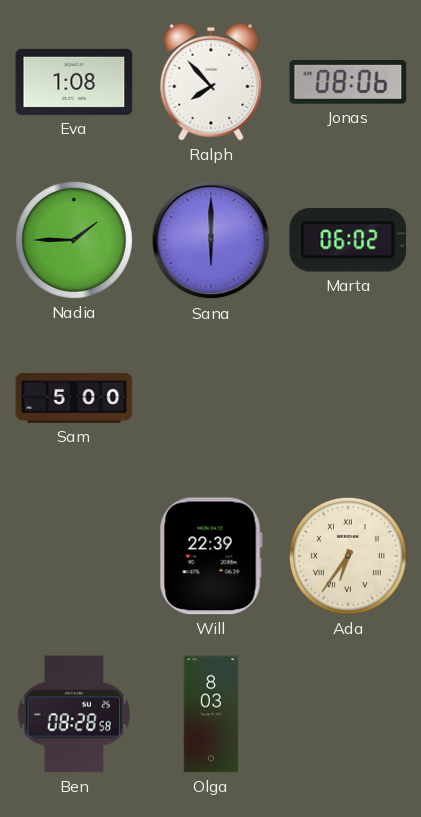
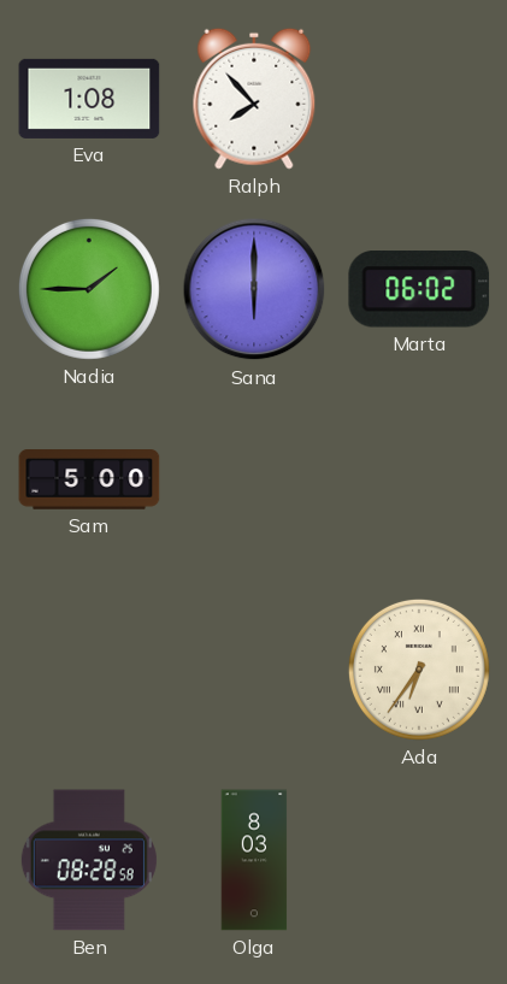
Jonas: 08:06 -> none
Will: 22:39 -> none
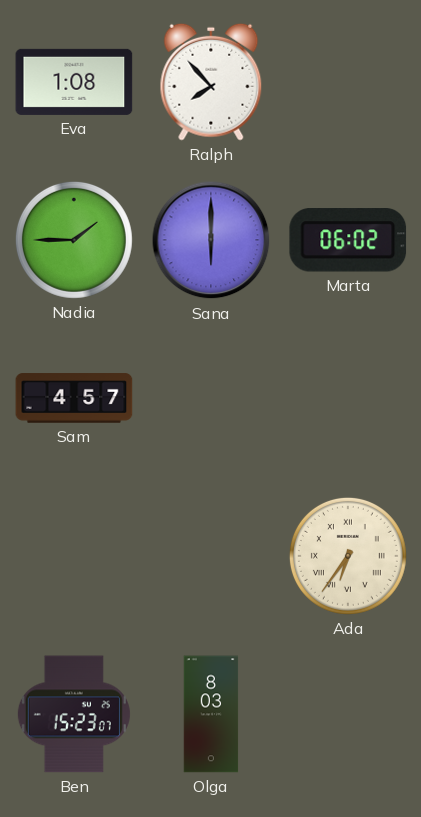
Sam: 5:00 -> 4:57
Ben: 08:28 -> 15:23
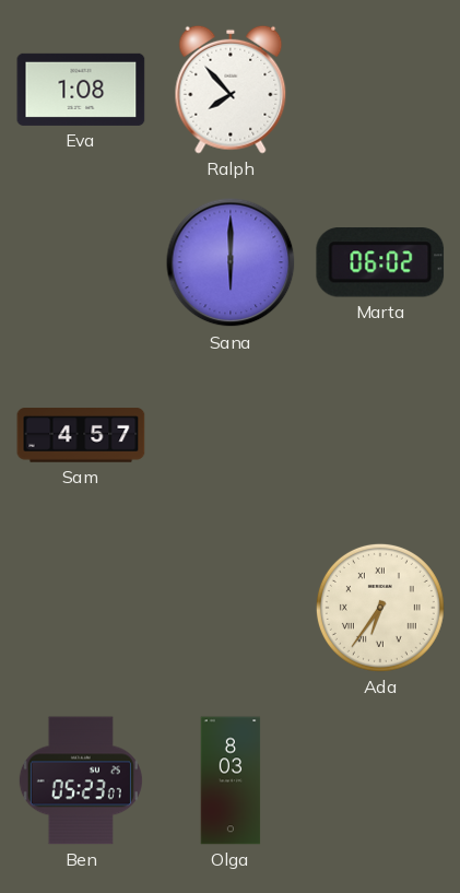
Nadia: 1:45 -> none
Ben: 15:23 -> 05:23
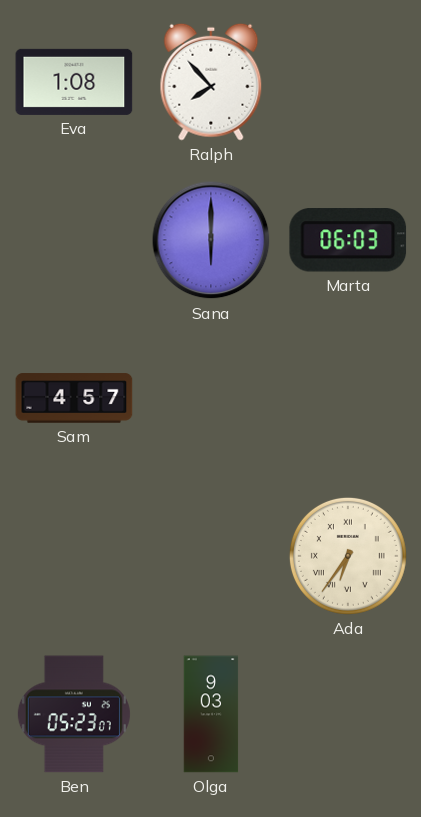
Marta: 06:02 -> 06:03
Olga: 8:03 -> 9:03
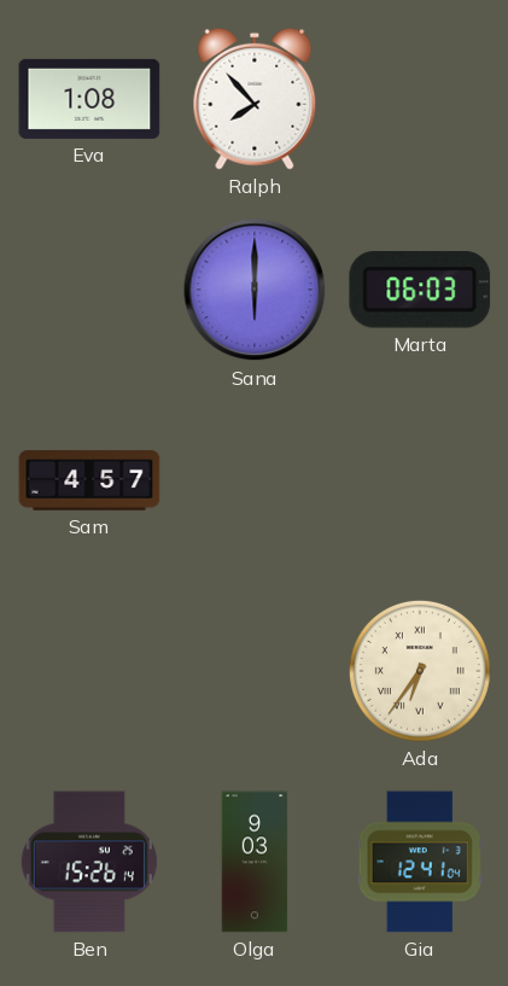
Ben: 05:23 -> 15:26
Gia: none -> 12:41
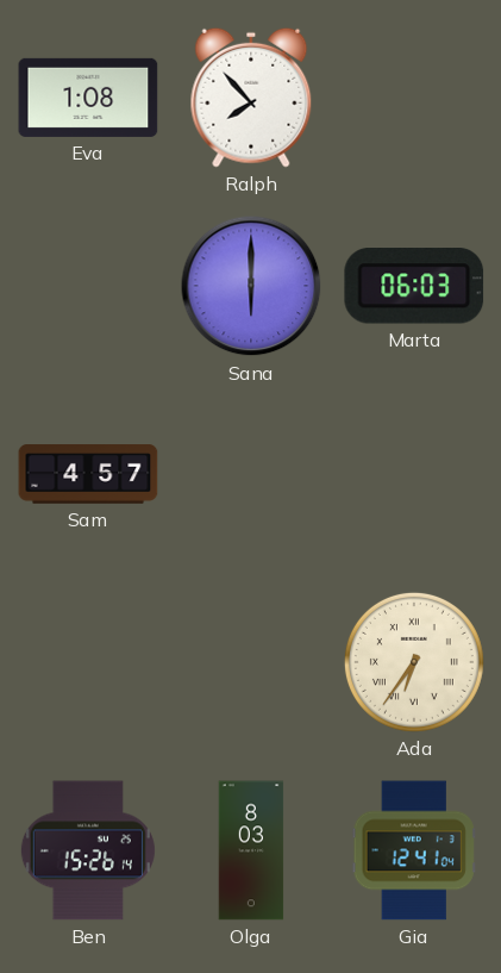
Olga: 9:03 -> 8:03
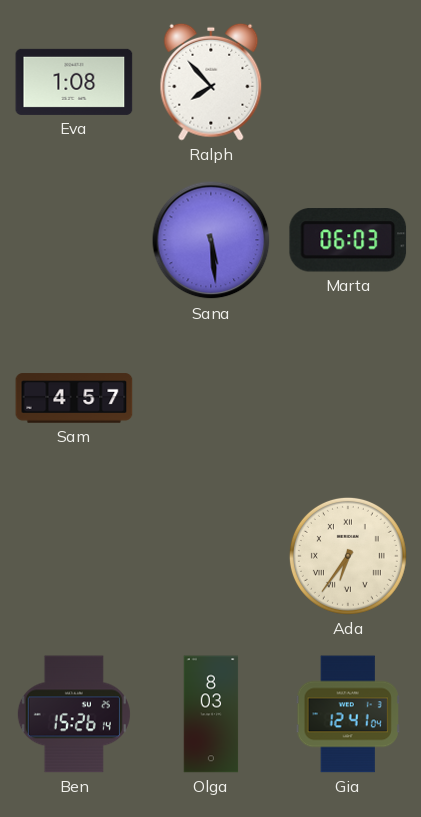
Sana: 6:00 -> 5:29
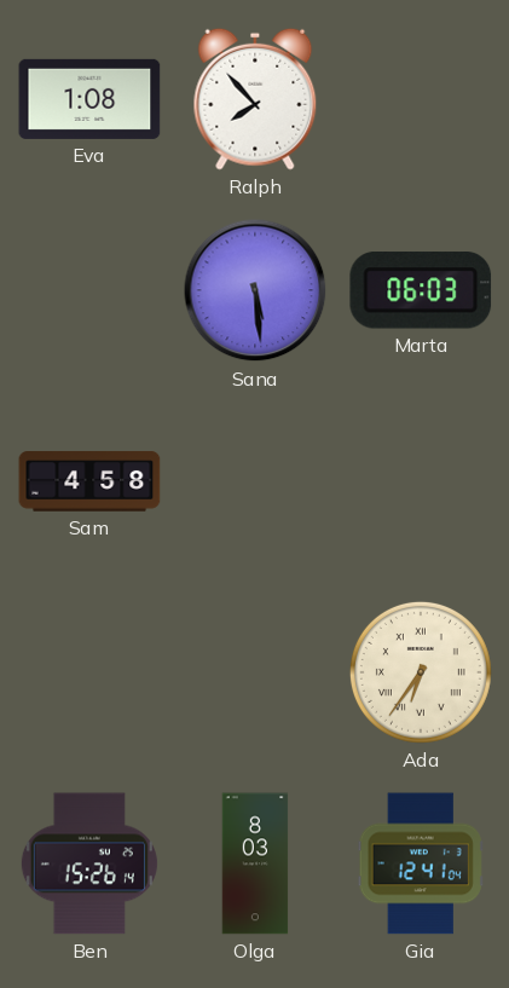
Sam: 4:57 -> 4:58
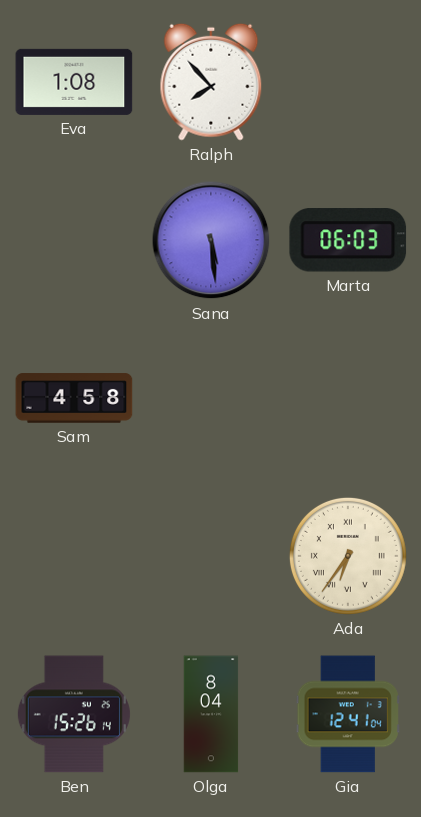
Olga: 8:03 -> 8:04
